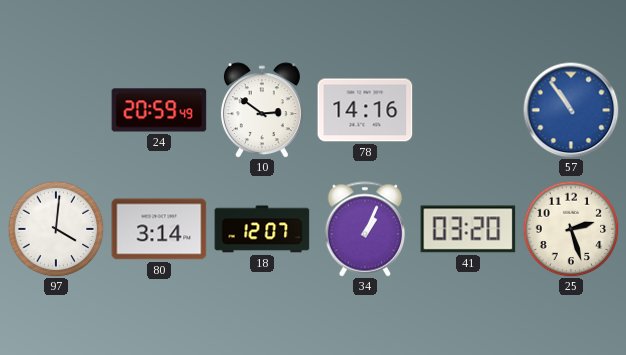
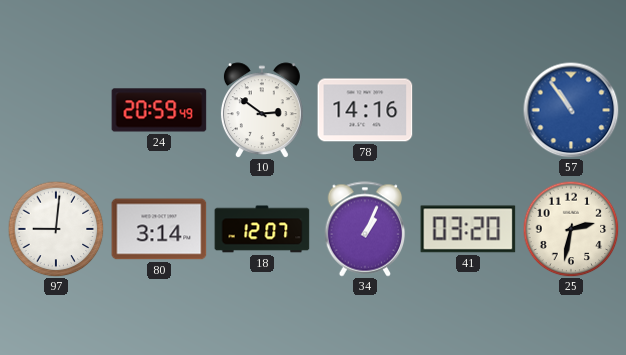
97: 4:01 -> 9:01
25: 2:27 -> 2:32
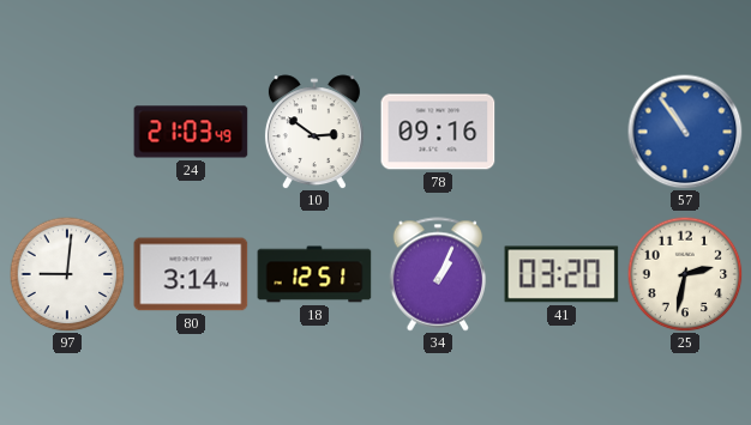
24: 20:59 -> 21:03
78: 14:16 -> 09:16
18: 12:07 -> 12:51
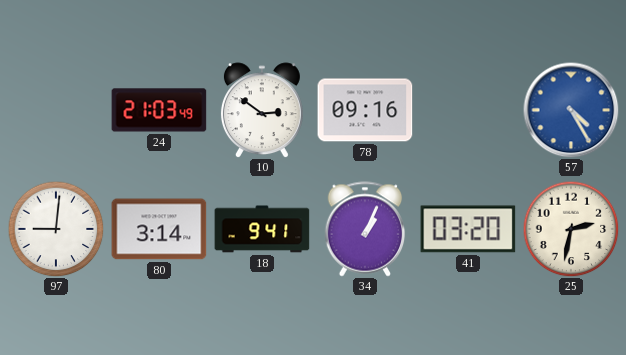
57: 10:54 -> 4:25
18: 12:51 -> 9:41
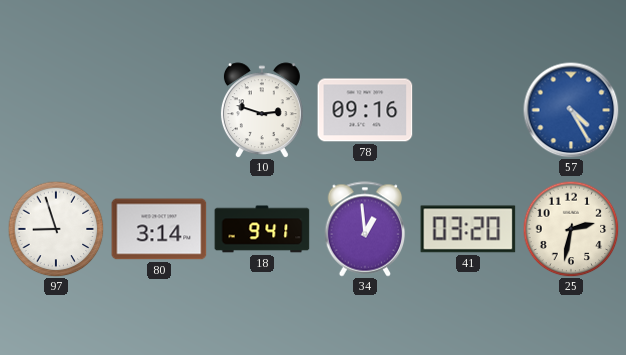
24: 21:03 -> none
10: 2:51 -> 2:48
97: 9:01 -> 8:57
34: 1:04 -> 12:59
